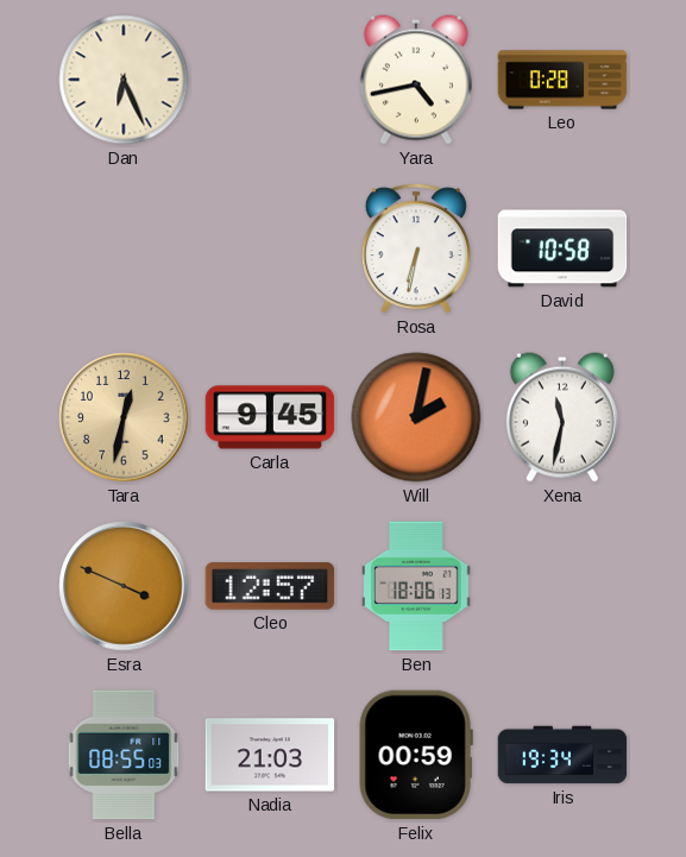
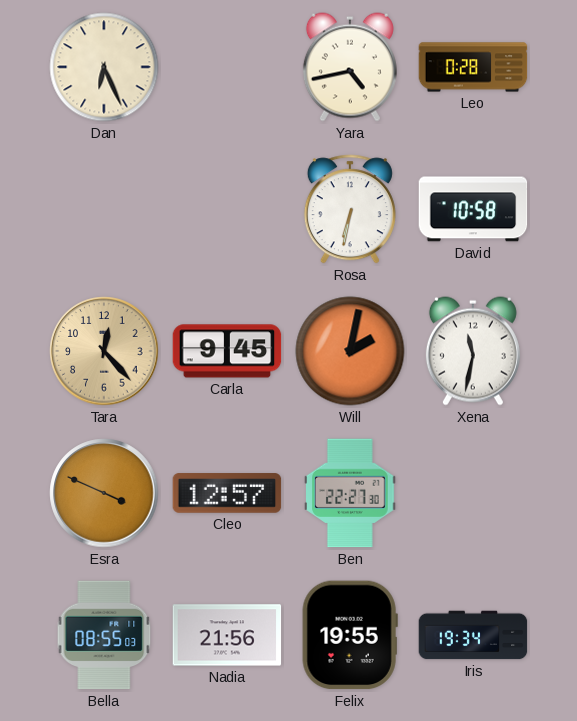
Tara: 12:32 -> 12:23
Ben: 18:06 -> 22:27
Nadia: 21:03 -> 21:56
Felix: 00:59 -> 19:55
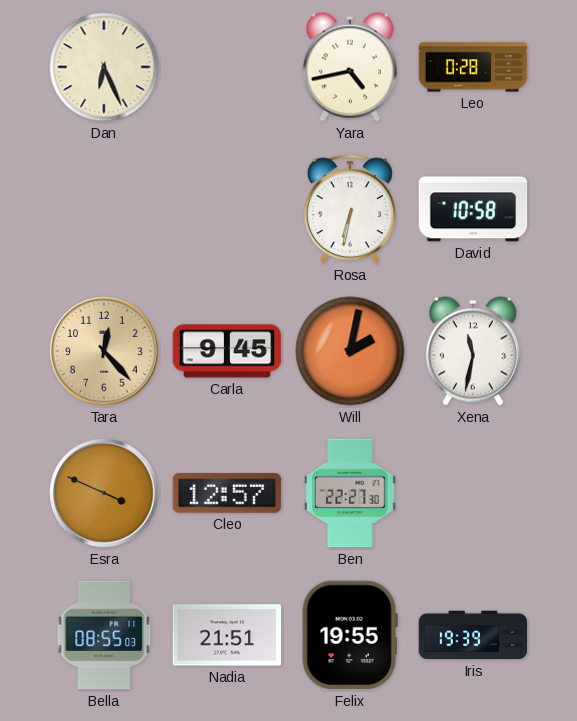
Nadia: 21:56 -> 21:51
Iris: 19:34 -> 19:39
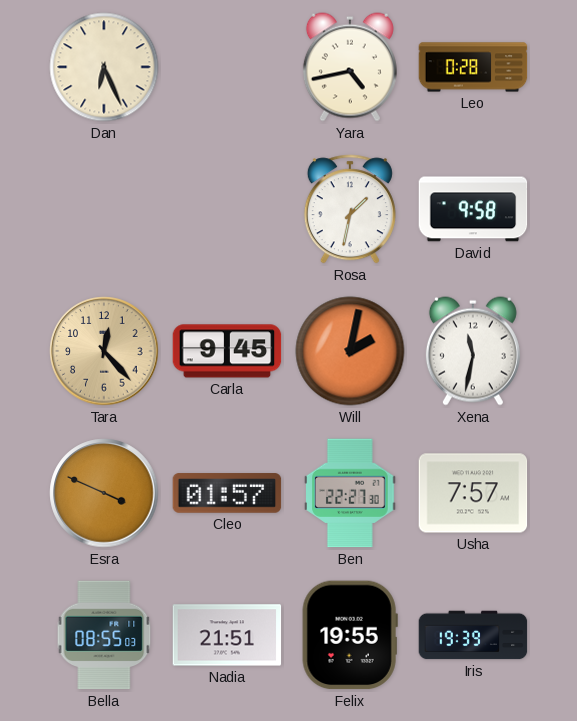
Rosa: 6:32 -> 1:32
David: 10:58 -> 9:58
Cleo: 12:57 -> 01:57
Usha: none -> 7:57
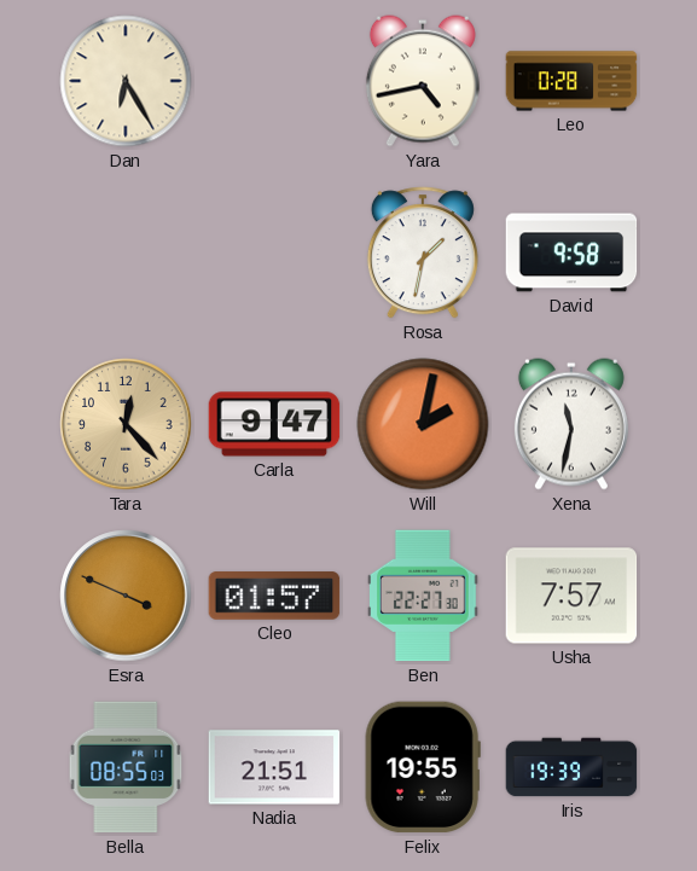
Dan: 6:26 -> 6:25
Carla: 9:45 -> 9:47
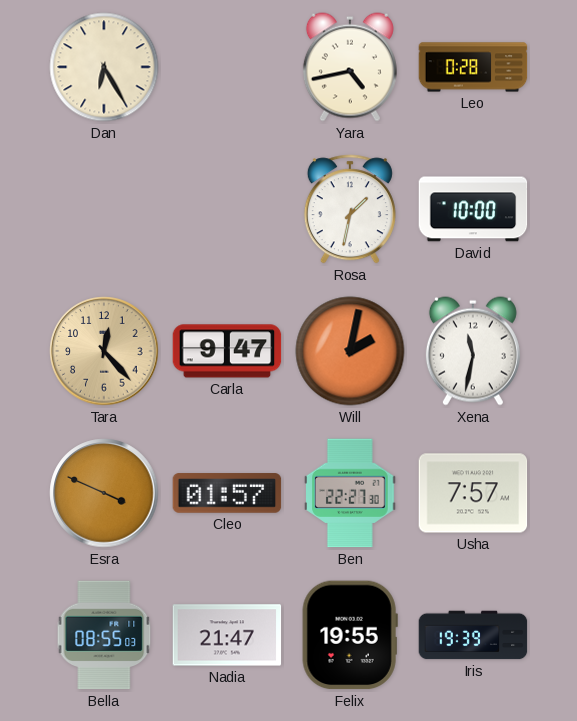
David: 9:58 -> 10:00
Nadia: 21:51 -> 21:47
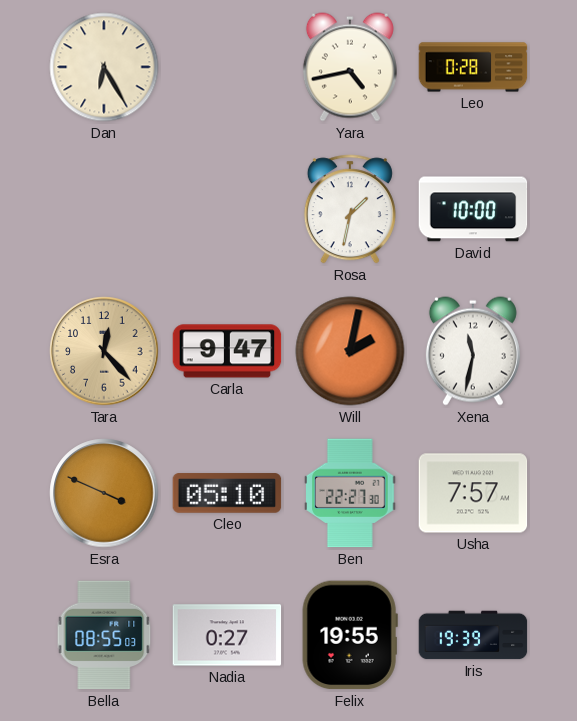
Cleo: 01:57 -> 05:10
Nadia: 21:47 -> 0:27
